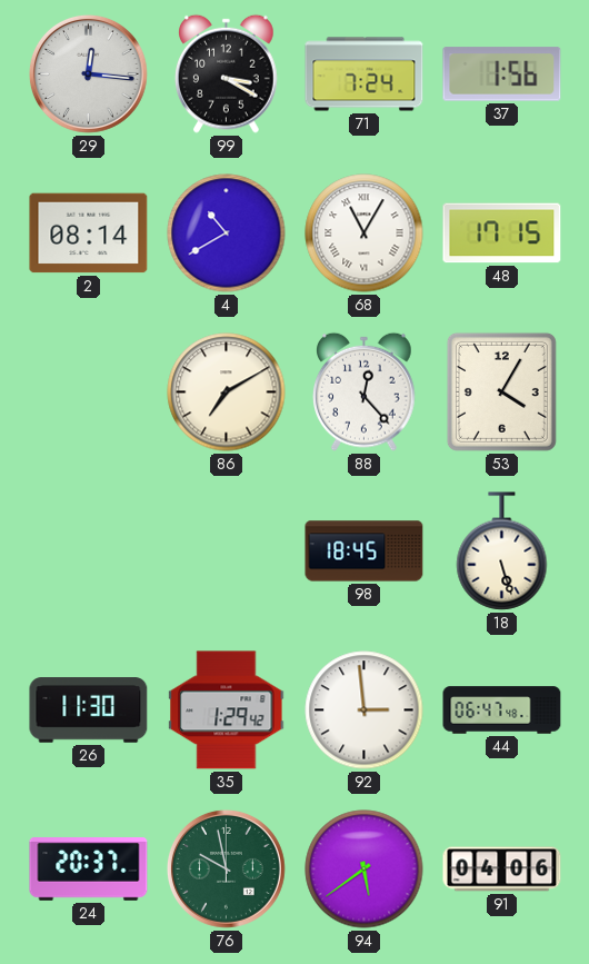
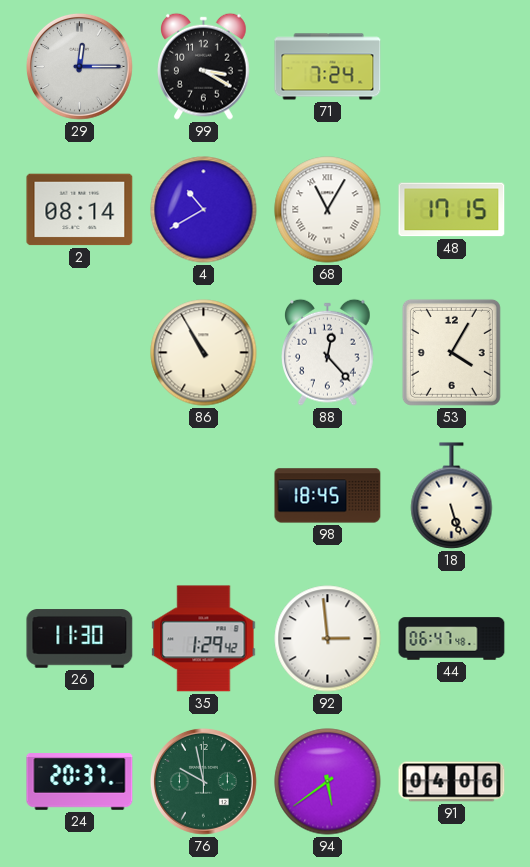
29: 12:16 -> 12:15
37: 1:56 -> none
86: 7:10 -> 10:55
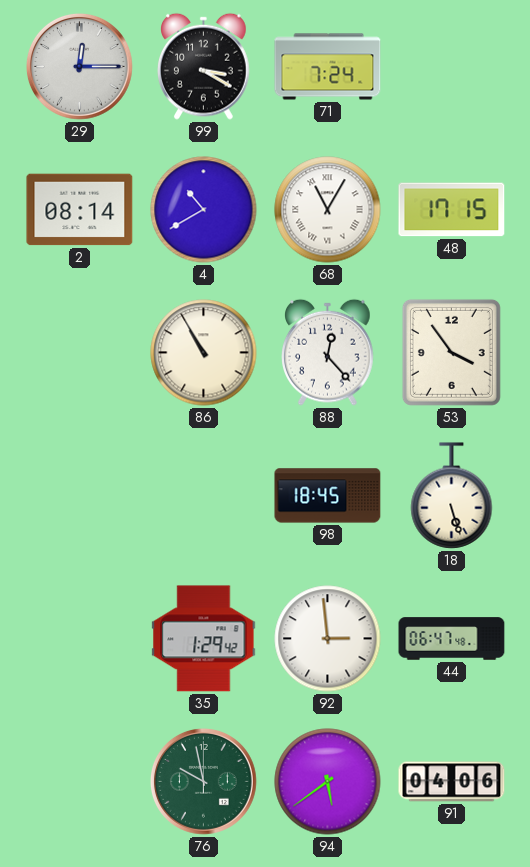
53: 4:05 -> 3:54
26: 11:30 -> none
24: 20:37 -> none
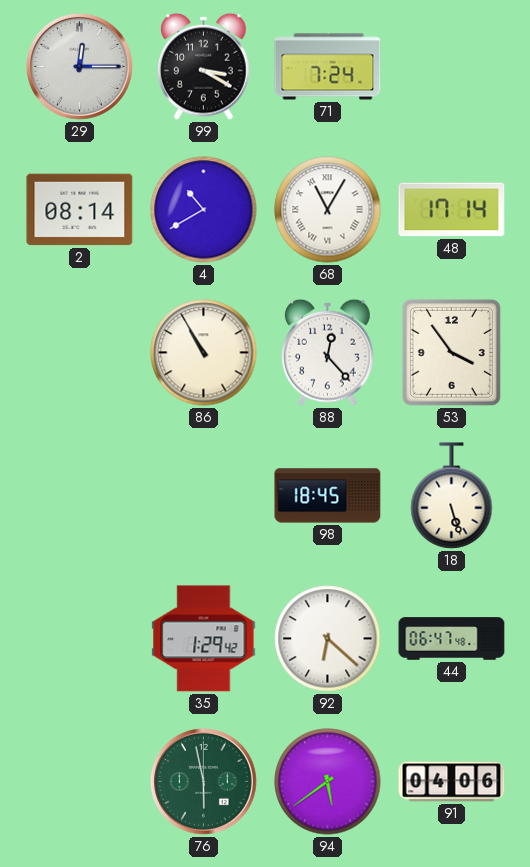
48: 17:15 -> 17:14
92: 2:59 -> 6:22
76: 9:58 -> 5:58
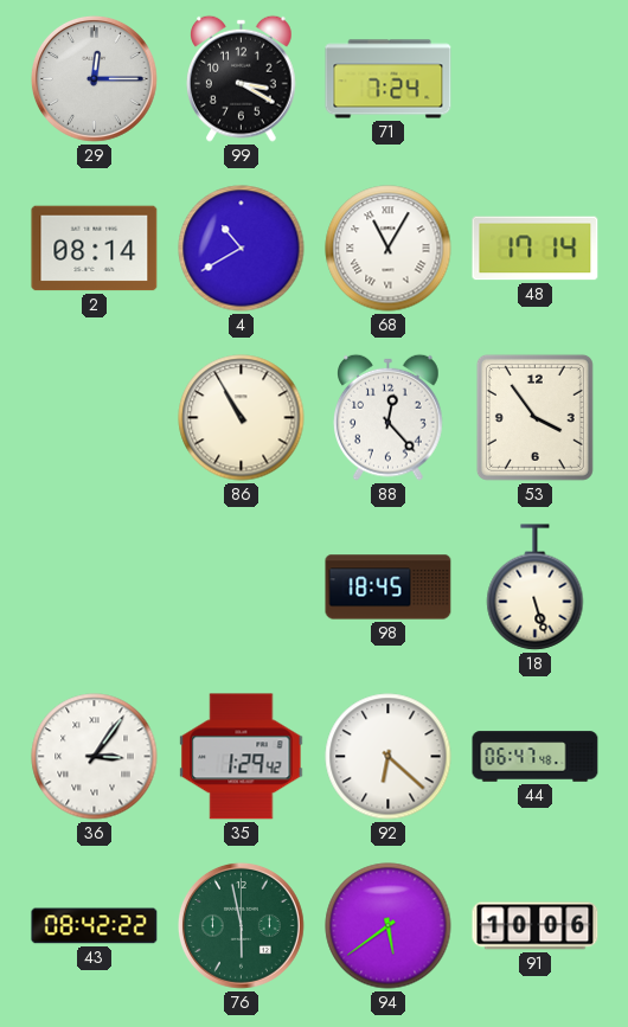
36: none -> 3:06
43: none -> 08:42
91: 04:06 -> 10:06
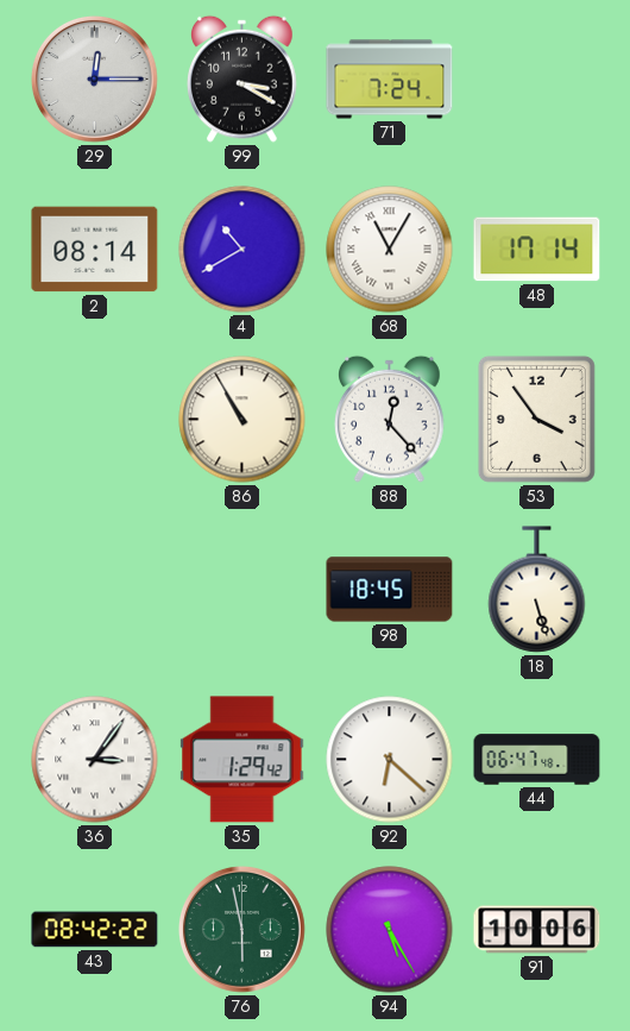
94: 5:39 -> 5:25
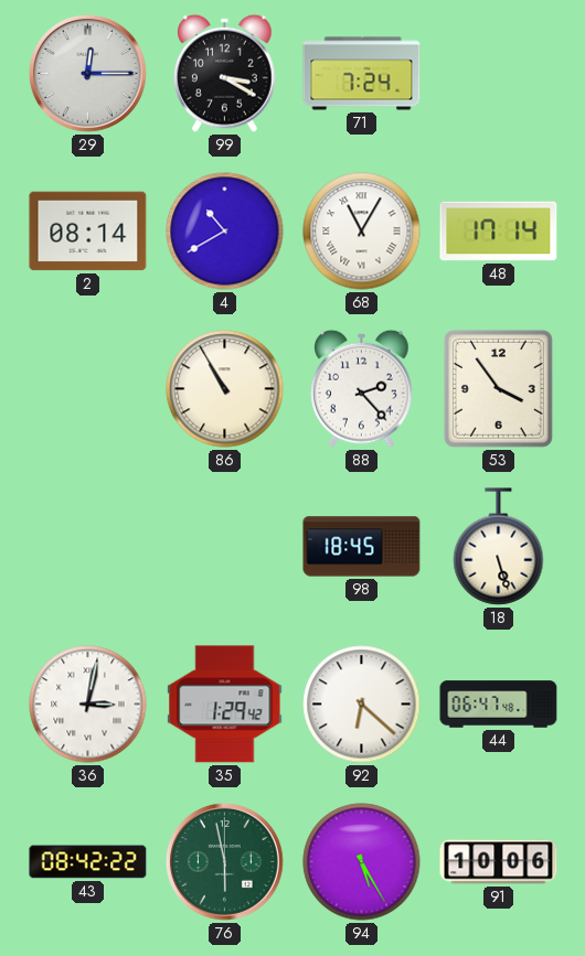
88: 12:23 -> 2:23
36: 3:06 -> 3:02
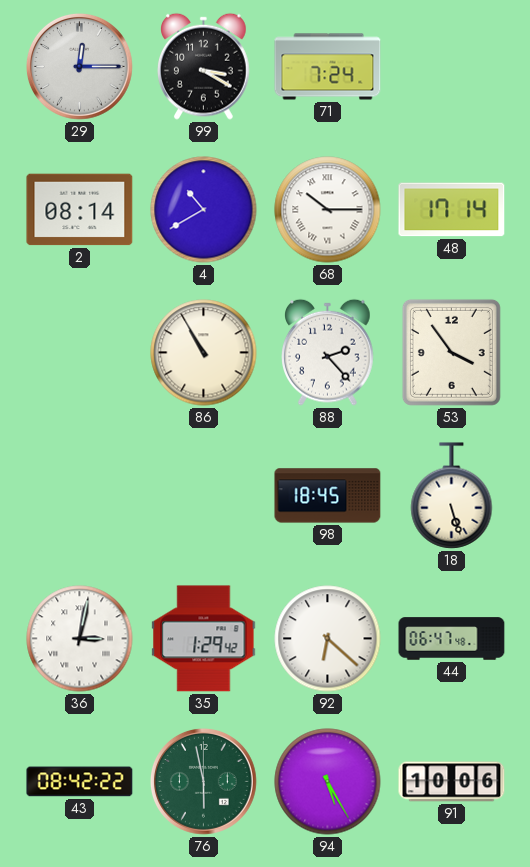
68: 11:05 -> 10:15
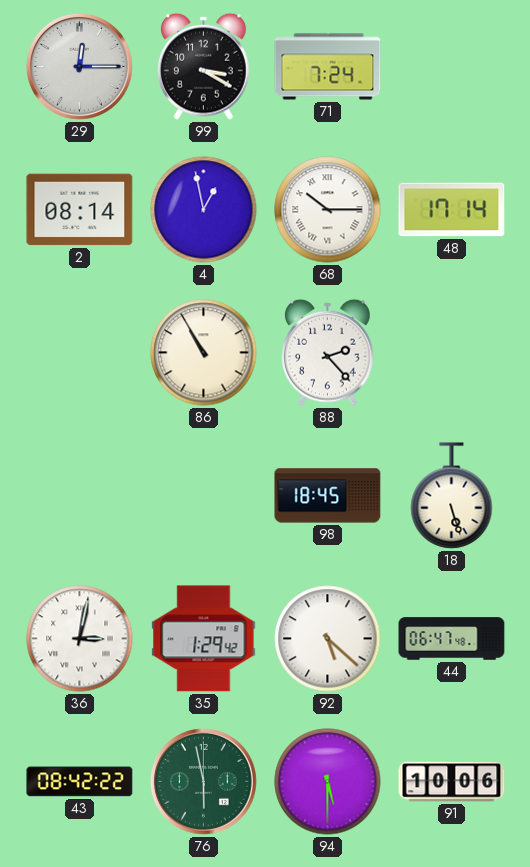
4: 10:40 -> 12:58
53: 3:54 -> none
92: 6:22 -> 5:22
94: 5:25 -> 5:30
